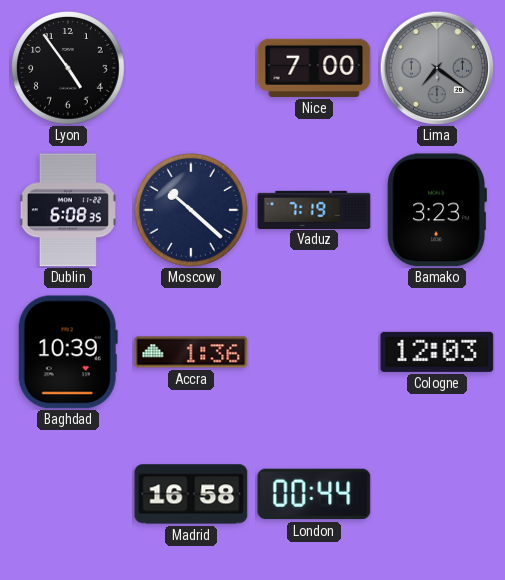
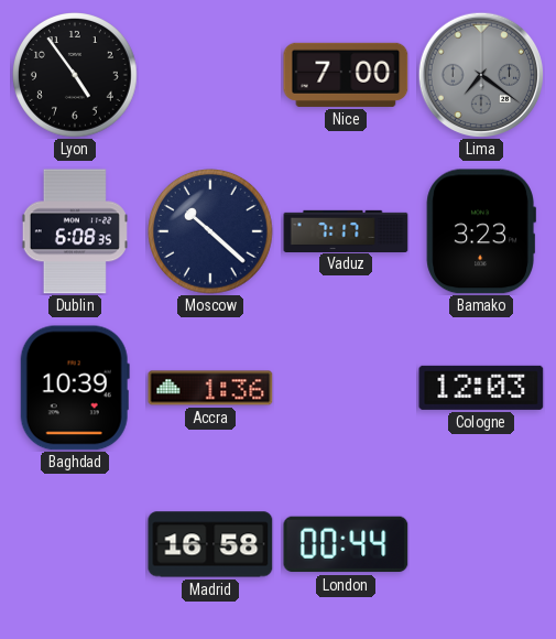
Vaduz: 7:19 -> 7:17
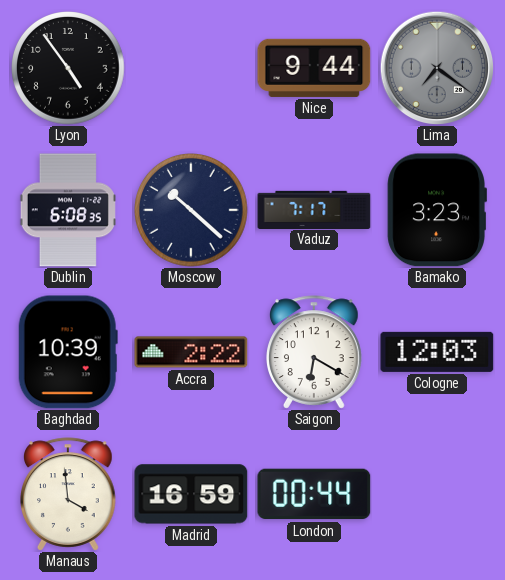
Nice: 7:00 -> 9:44
Accra: 1:36 -> 2:22
Saigon: none -> 6:20
Manaus: none -> 3:59
Madrid: 16:58 -> 16:59
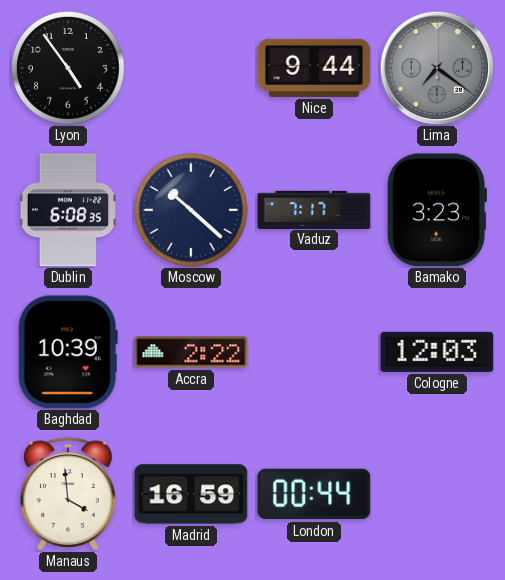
Saigon: 6:20 -> none
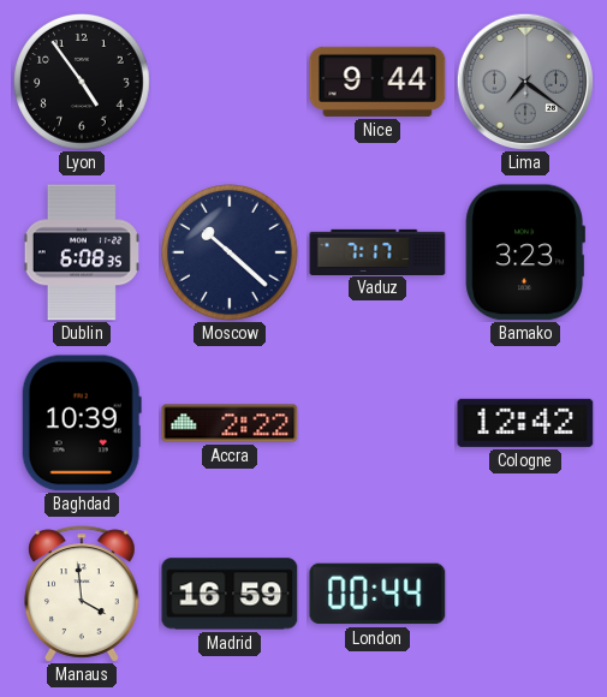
Cologne: 12:03 -> 12:42
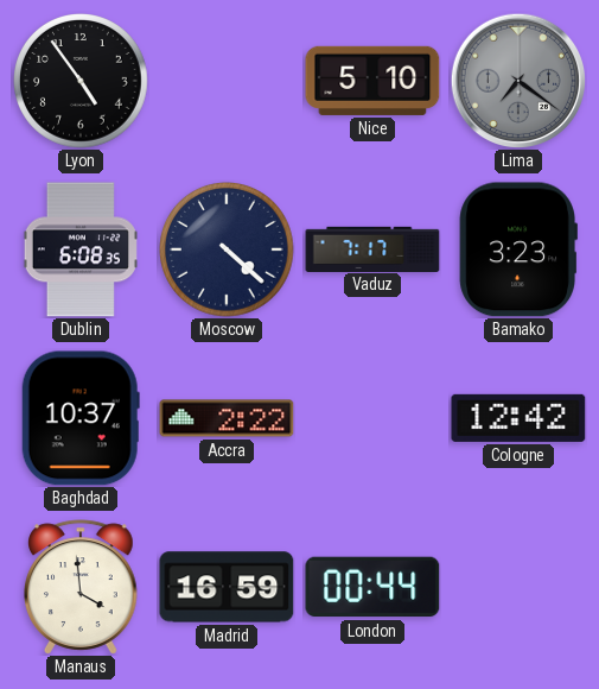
Nice: 9:44 -> 5:10
Moscow: 10:22 -> 4:22
Baghdad: 10:39 -> 10:37
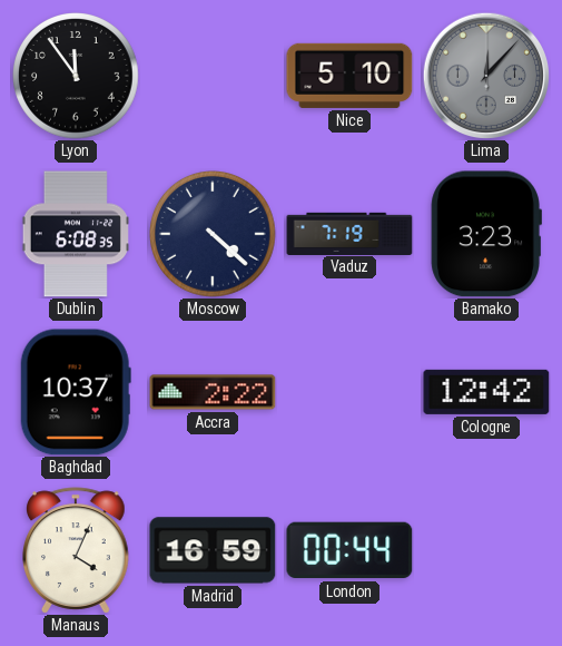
Lyon: 4:54 -> 11:54
Lima: 7:21 -> 12:07
Vaduz: 7:17 -> 7:19
Manaus: 3:59 -> 4:04
